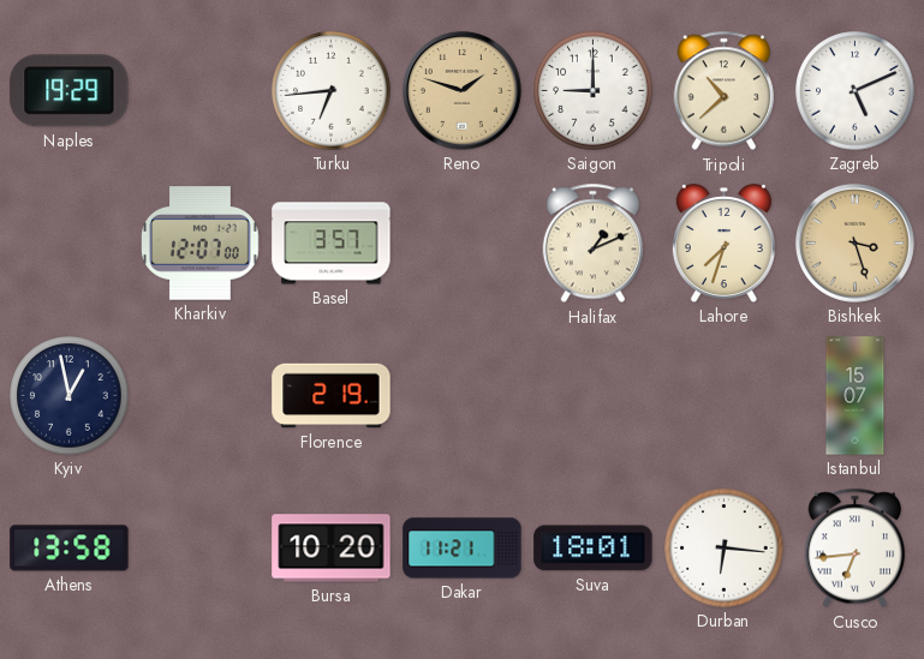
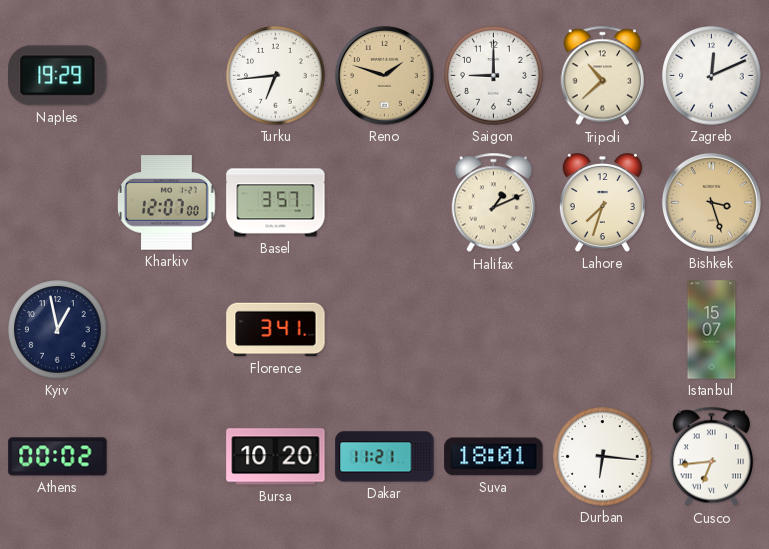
Zagreb: 5:11 -> 12:11
Florence: 2:19 -> 3:41
Athens: 13:58 -> 00:02
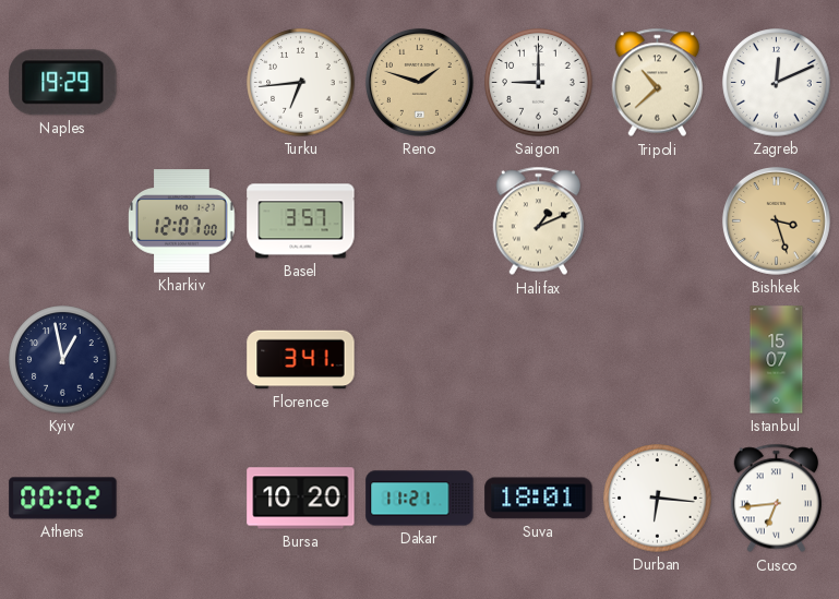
Lahore: 7:33 -> none
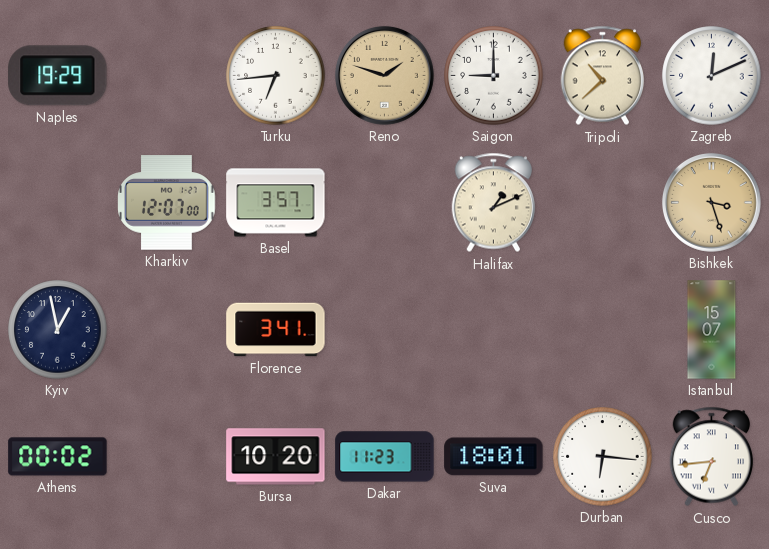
Dakar: 11:21 -> 11:23
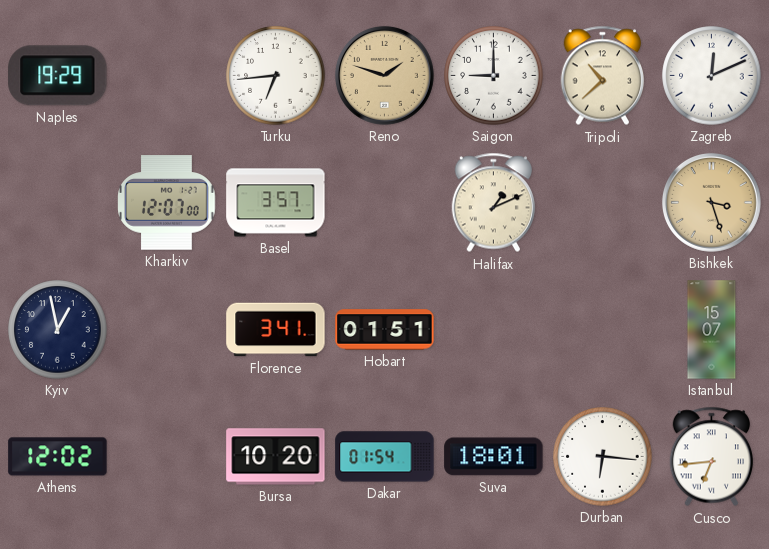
Hobart: none -> 01:51
Athens: 00:02 -> 12:02
Dakar: 11:23 -> 01:54
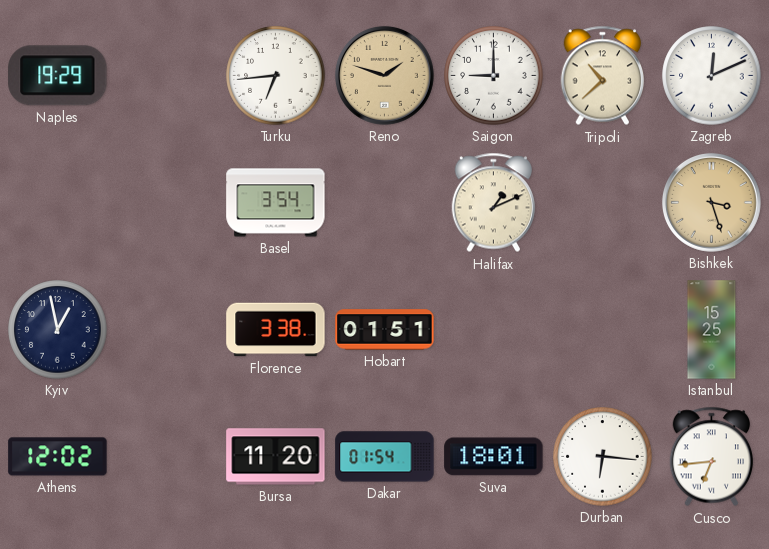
Kharkiv: 12:07 -> none
Basel: 3:57 -> 3:54
Florence: 3:41 -> 3:38
Istanbul: 15:07 -> 15:25
Bursa: 10:20 -> 11:20
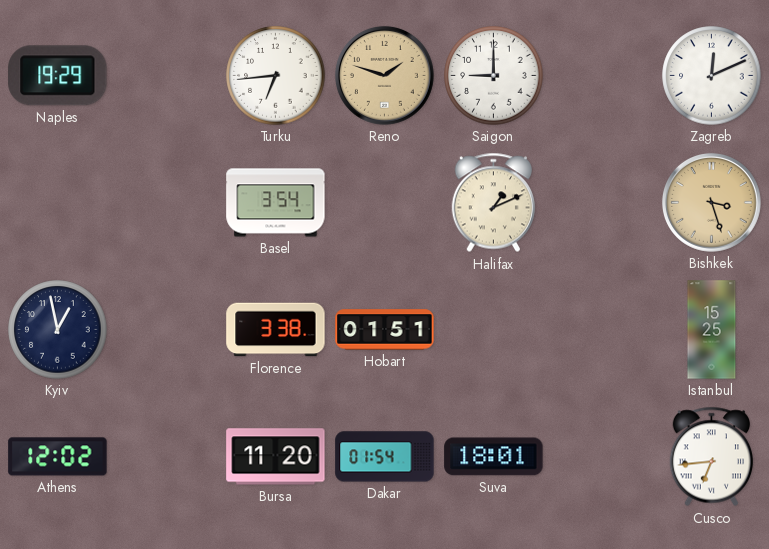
Tripoli: 10:38 -> none
Durban: 6:16 -> none
